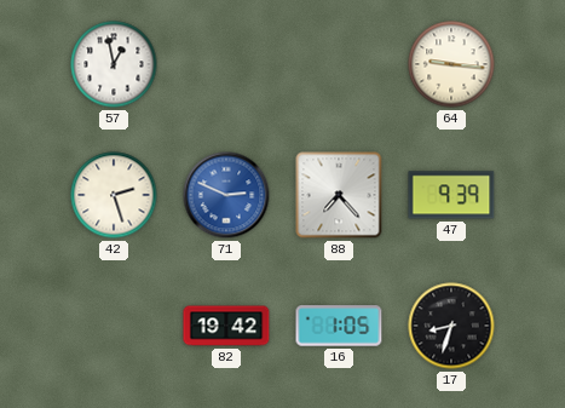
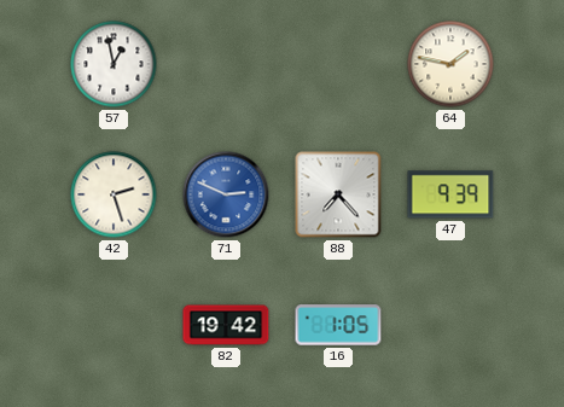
64: 9:16 -> 1:47
17: 8:33 -> none
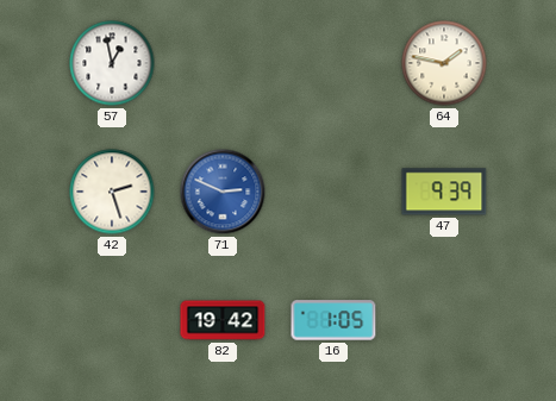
88: 7:23 -> none
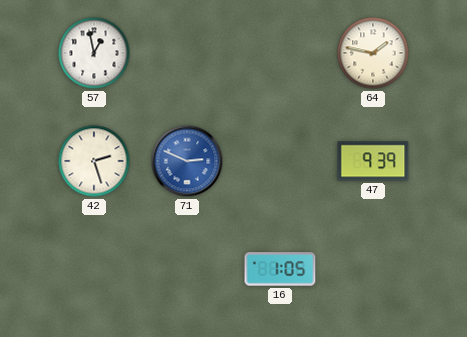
82: 19:42 -> none
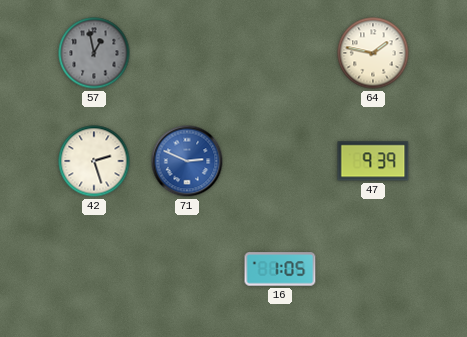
57 dial: white -> grey
